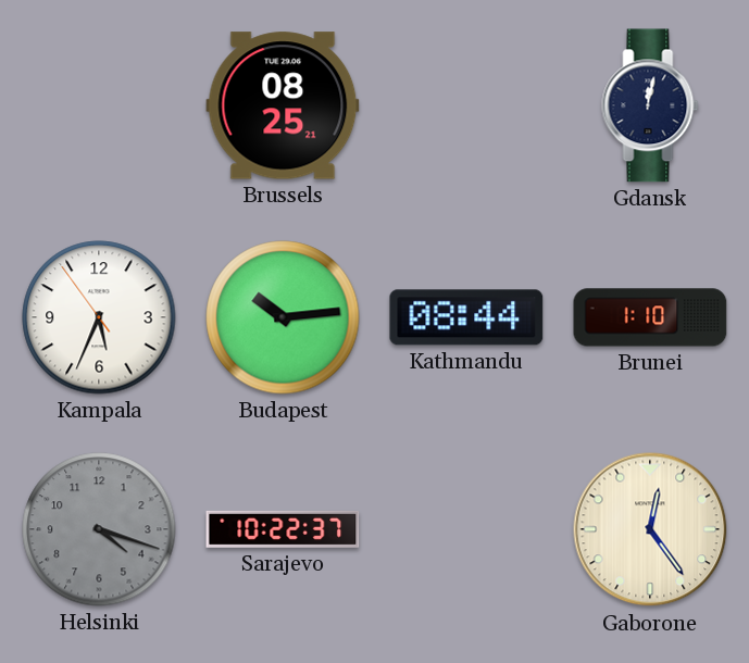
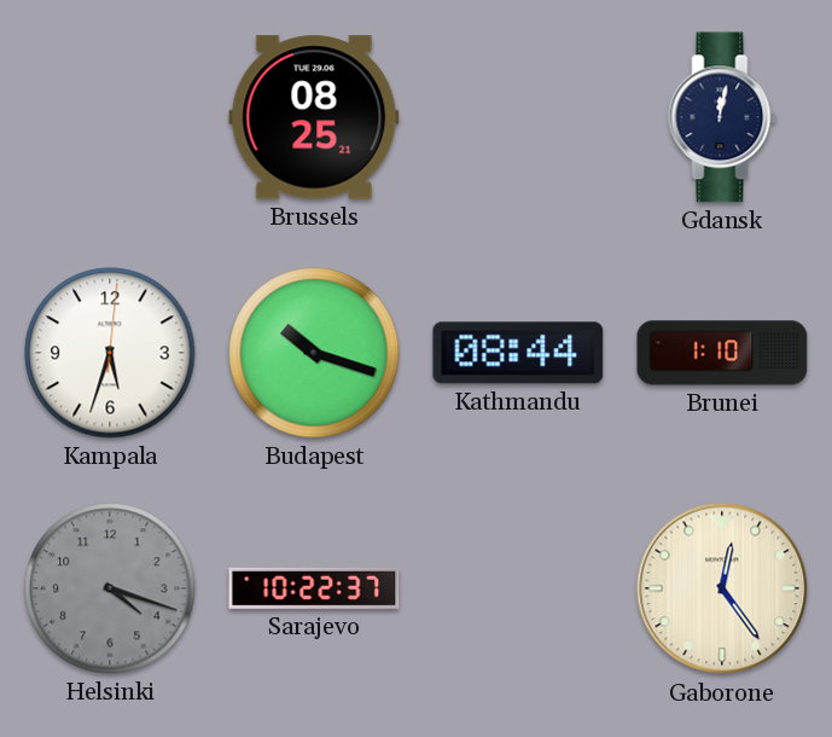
Kampala: 5:33:54 -> 5:33:01
Budapest: 10:14 -> 10:18
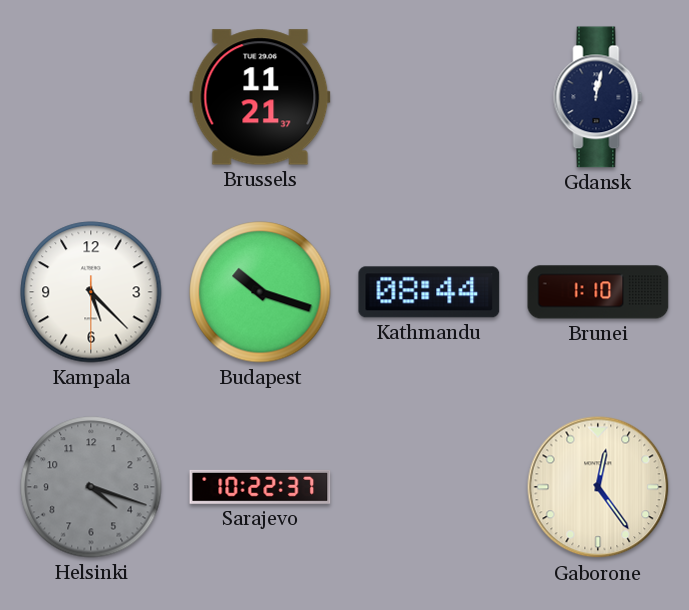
Brussels: 08:25 -> 11:21
Kampala: 5:33 -> 5:22
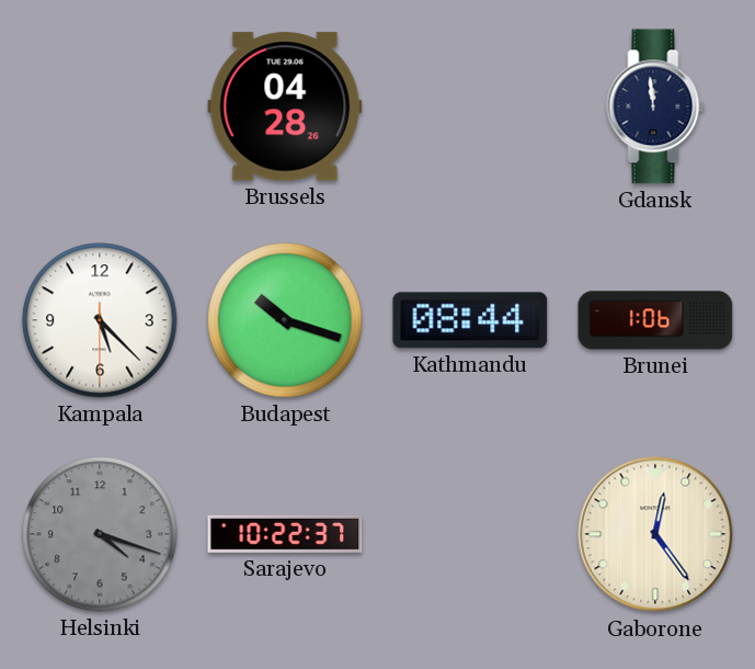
Brussels: 11:21 -> 04:28
Gdansk: 12:02 -> 11:59
Brunei: 1:10 -> 1:06
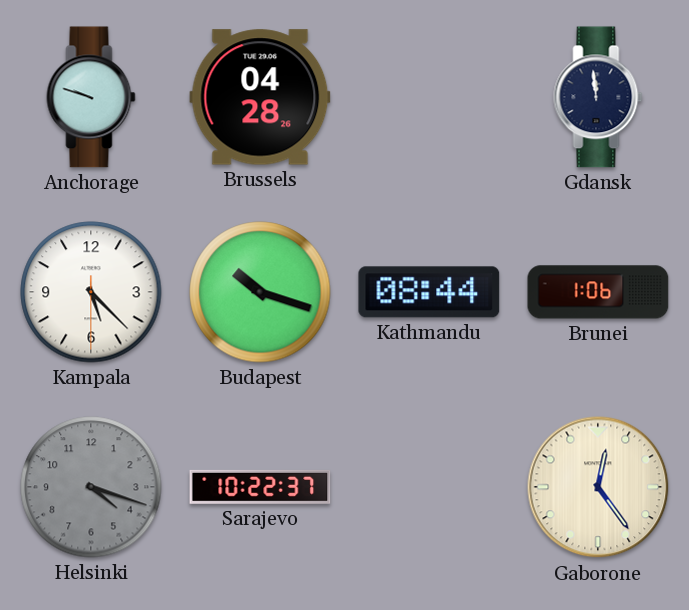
Anchorage: none -> 9:48
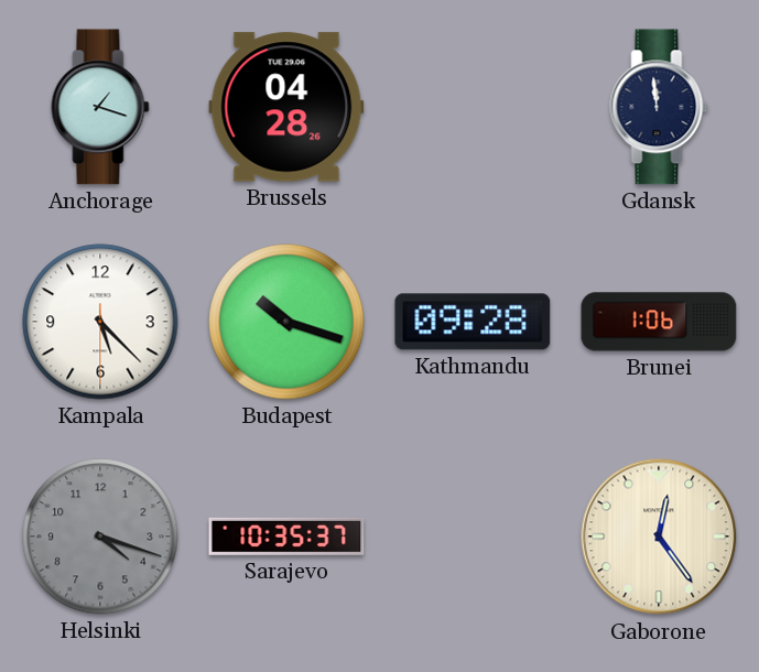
Anchorage: 9:48 -> 1:18
Kathmandu: 08:44 -> 09:28
Sarajevo: 10:22 -> 10:35
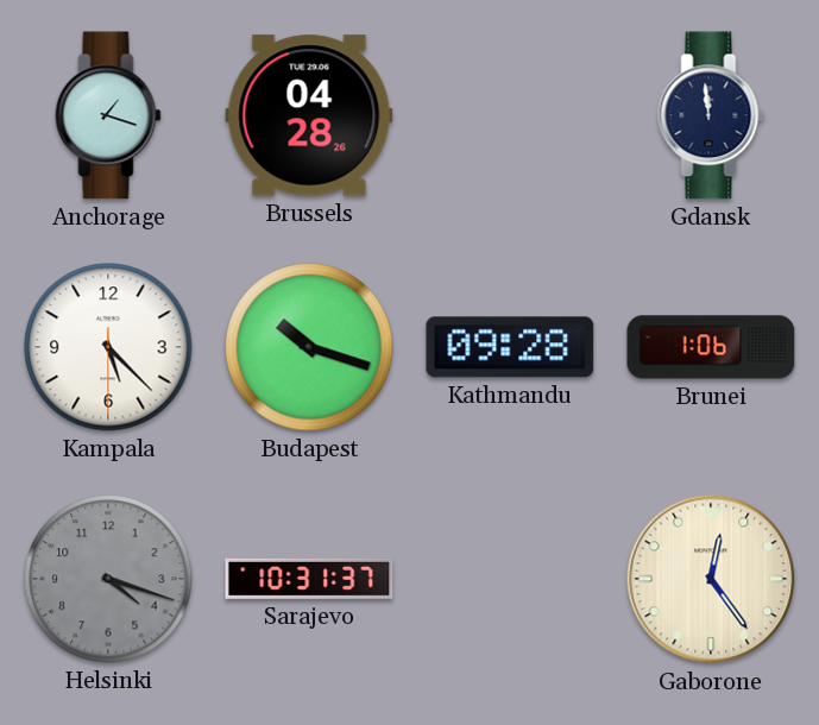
Sarajevo: 10:35 -> 10:31
